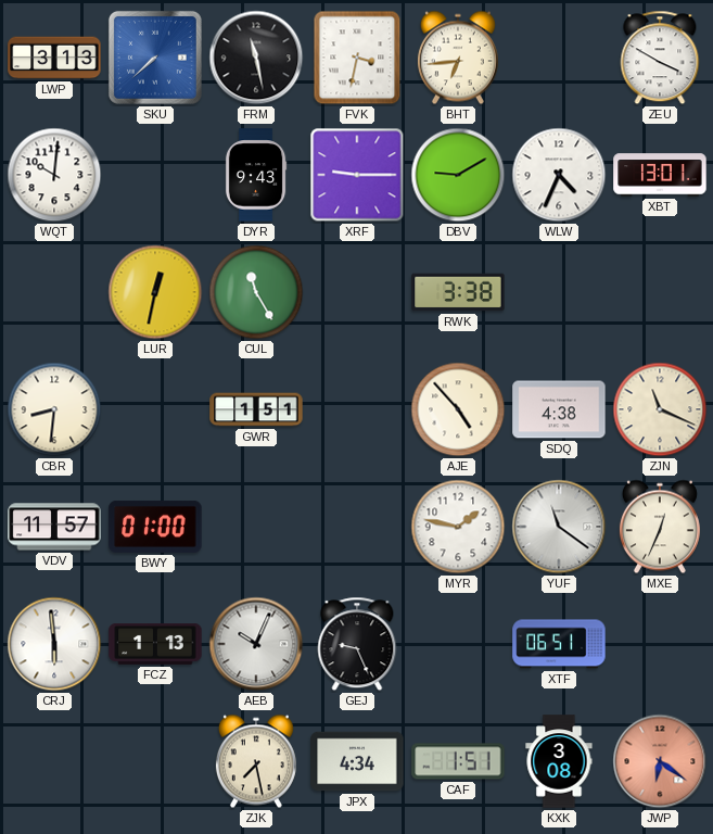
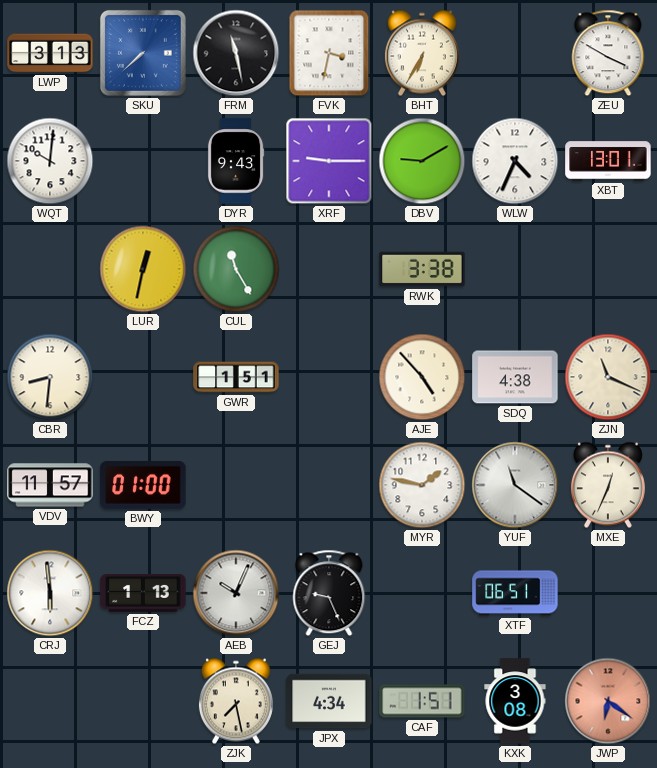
BHT: 6:44 -> 6:35
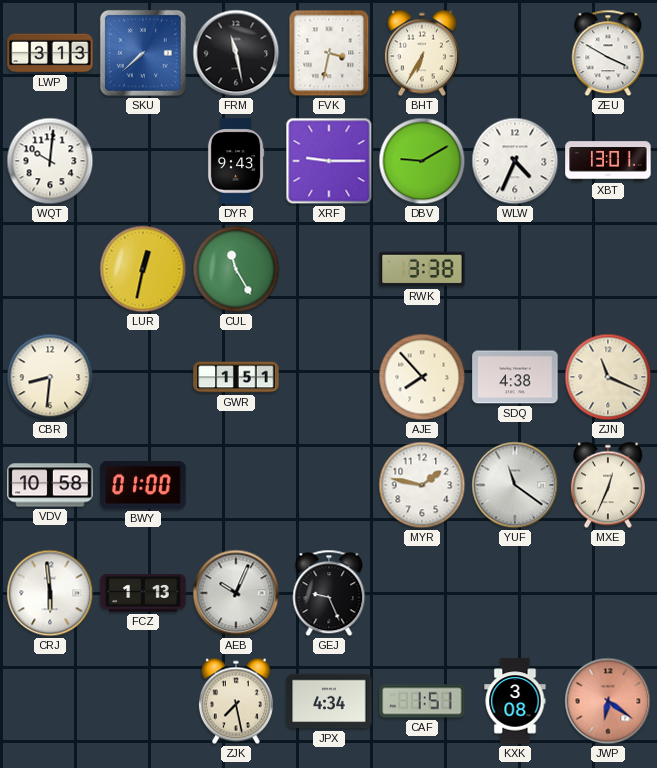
AJE: 4:53 -> 7:53
VDV: 11:57 -> 10:58
XTF: 06:51 -> none
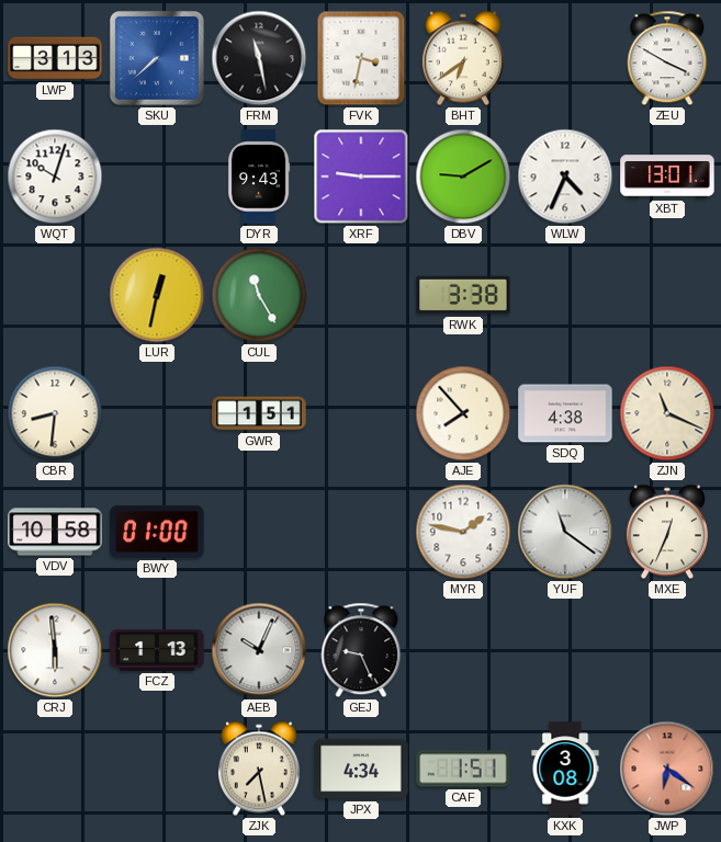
BHT: 6:35 -> 6:39
WQT: 10:01 -> 10:03
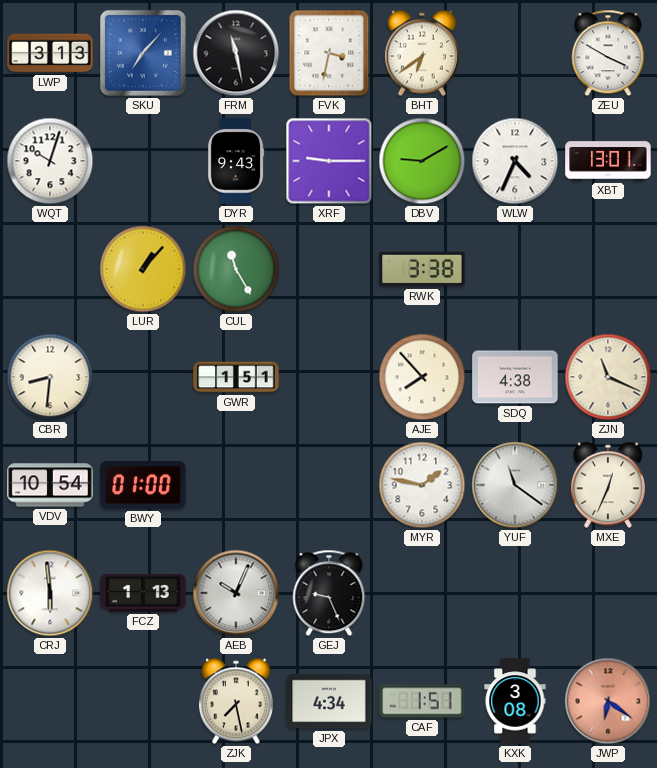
SKU: 7:38 -> 7:07
LUR: 12:32 -> 1:07
VDV: 10:58 -> 10:54
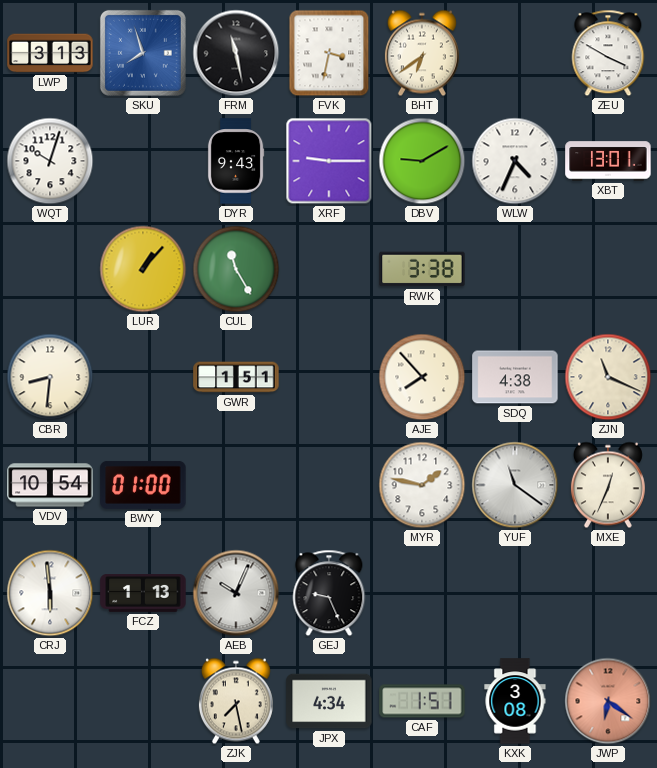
SKU: 7:07 -> 7:57
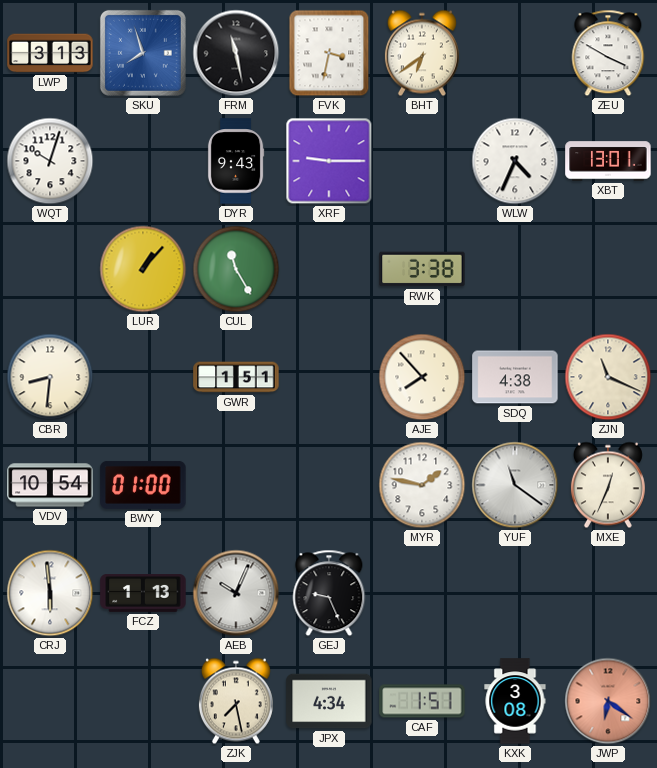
DBV: 9:10 -> none
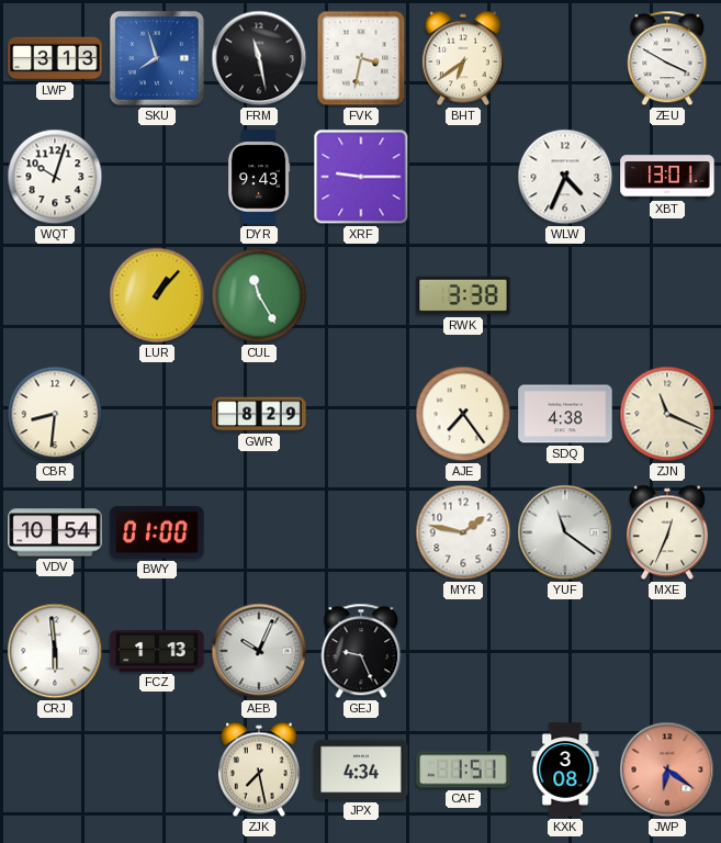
GWR: 1:51 -> 8:29
AJE: 7:53 -> 7:24
